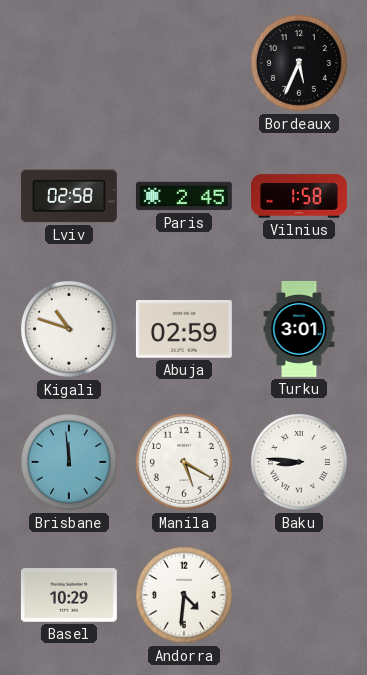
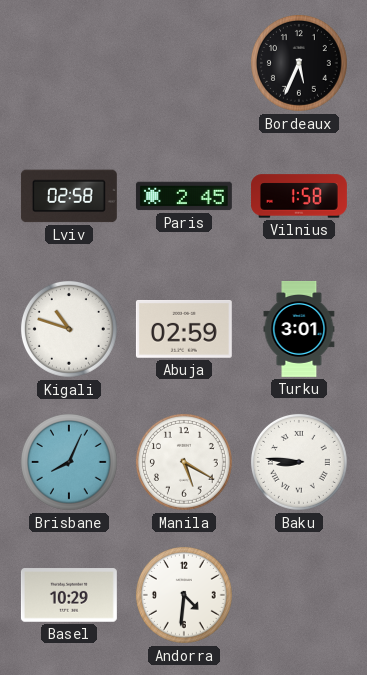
Brisbane: 11:59 -> 8:04
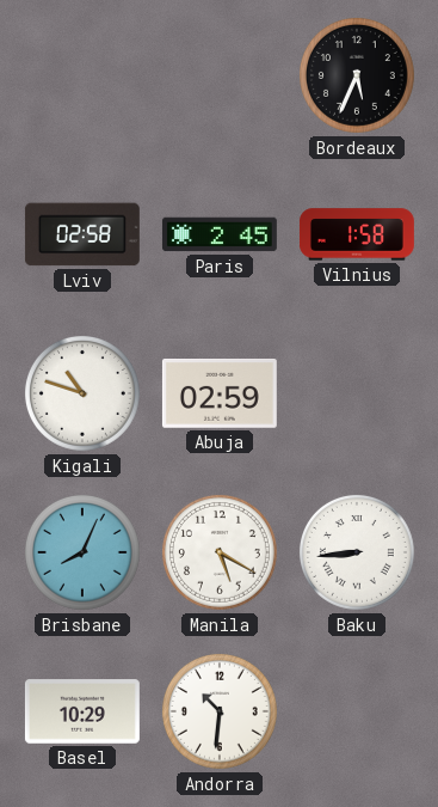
Turku: 3:01 -> none
Baku: 8:46 -> 8:44
Andorra: 4:31 -> 10:31
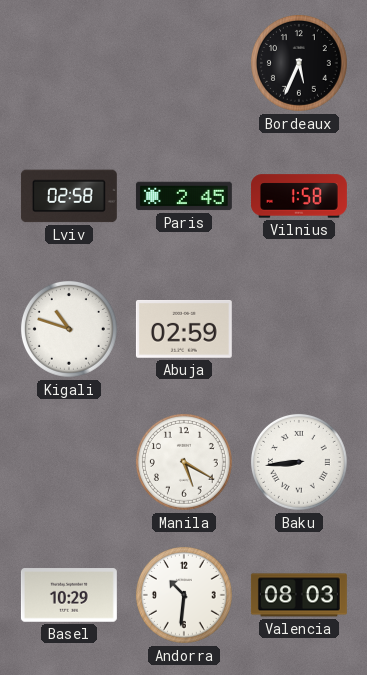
Brisbane: 8:04 -> none
Valencia: none -> 08:03
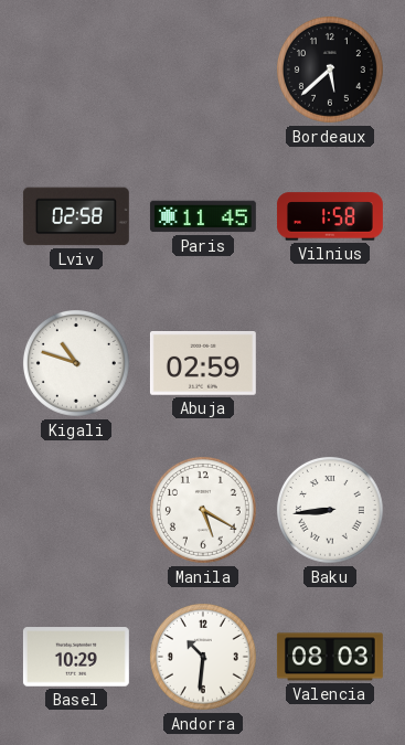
Bordeaux: 5:34 -> 5:38
Paris: 2:45 -> 11:45
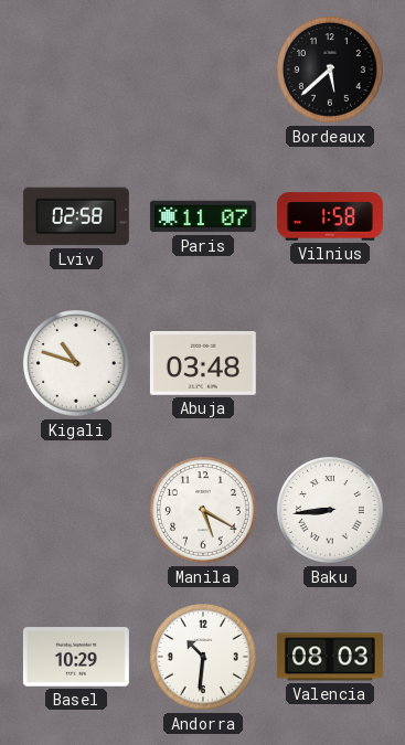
Paris: 11:45 -> 11:07
Abuja: 02:59 -> 03:48
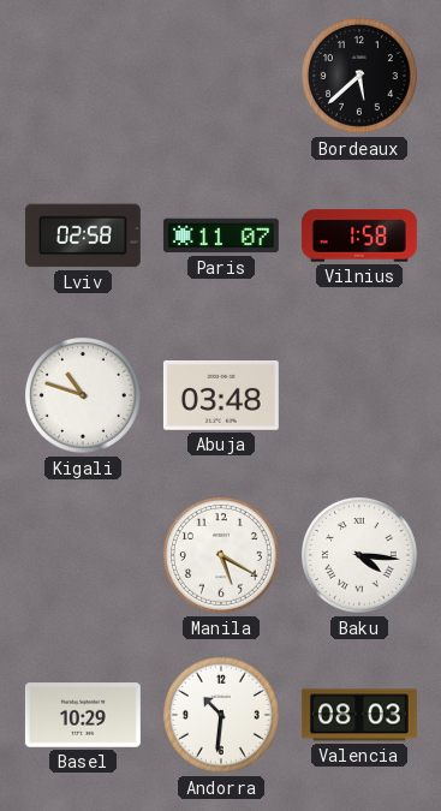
Baku: 8:44 -> 4:16
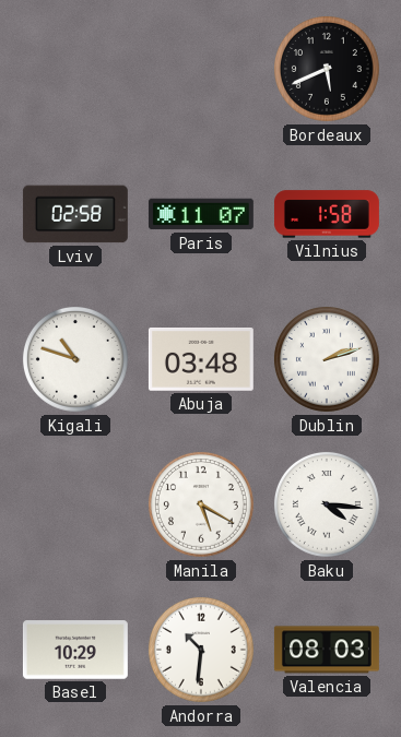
Bordeaux: 5:38 -> 5:41
Dublin: none -> 2:12
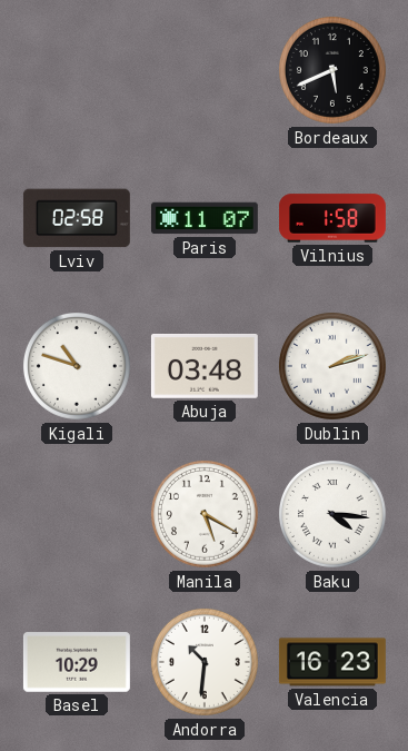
Valencia: 08:03 -> 16:23
